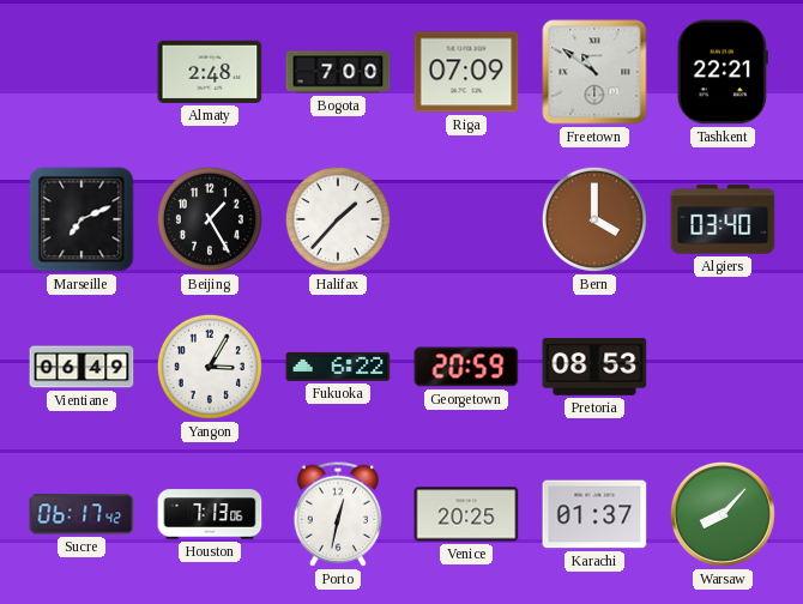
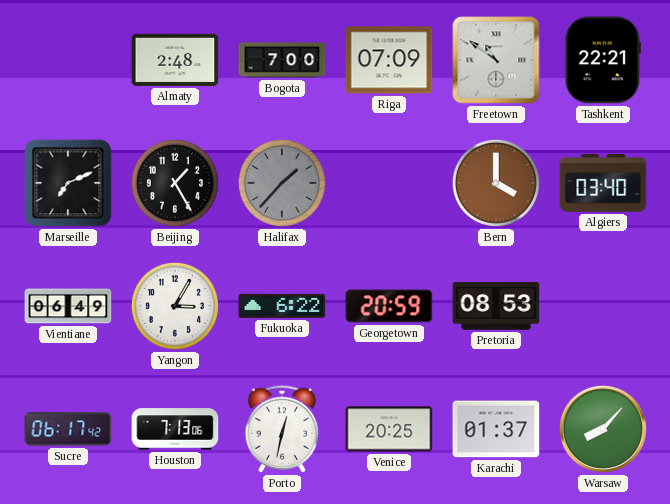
Halifax dial: white -> grey
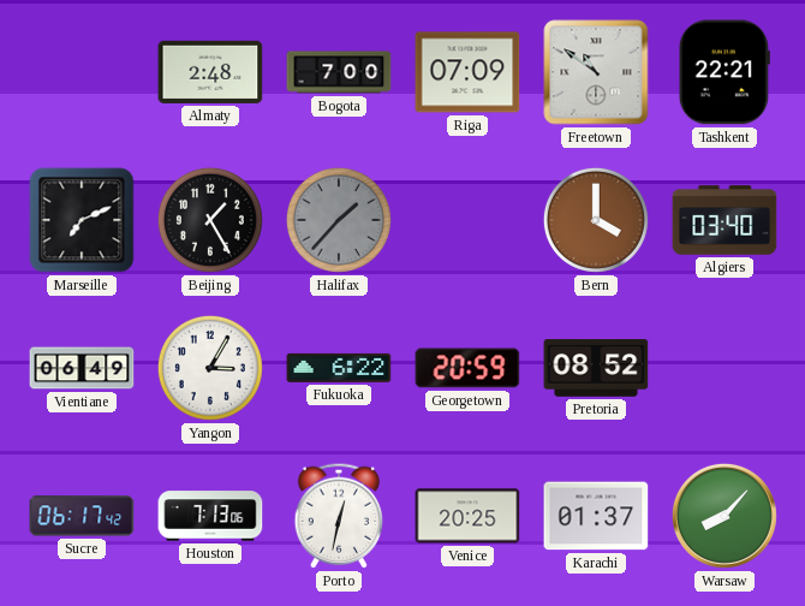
Pretoria: 08:53 -> 08:52
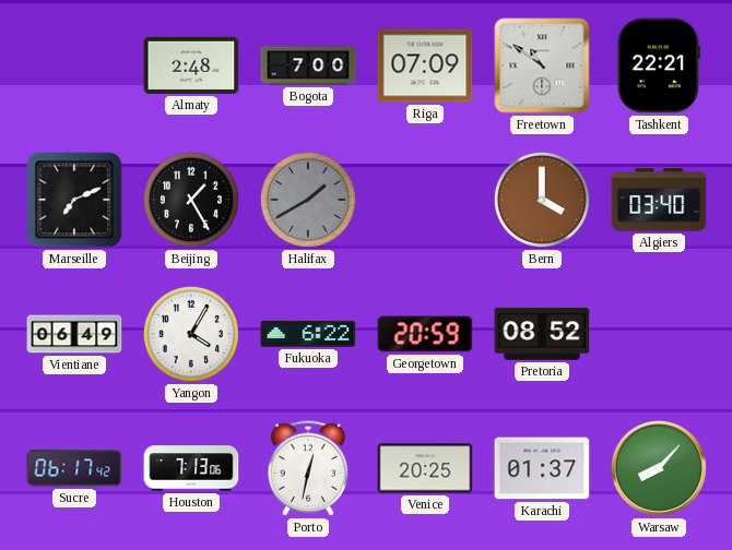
Halifax: 1:37 -> 1:40
Yangon: 3:05 -> 4:05
